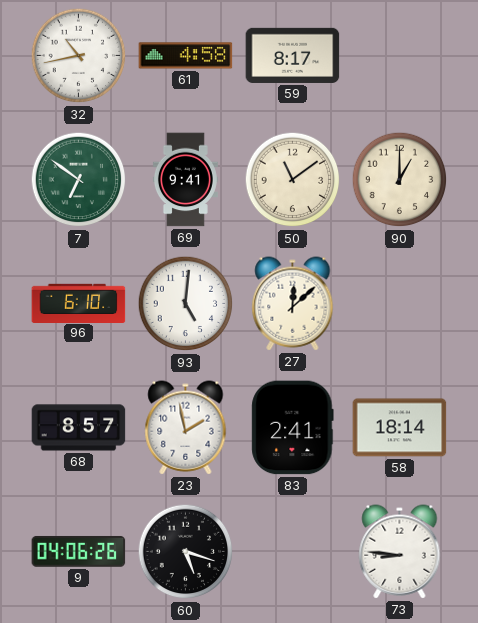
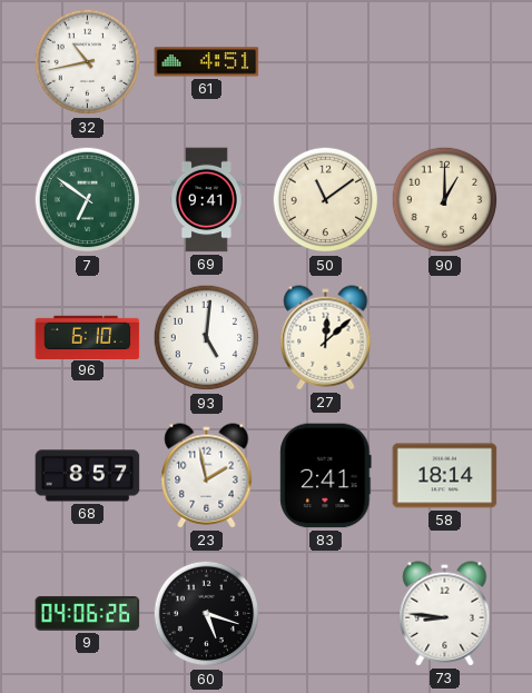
61: 4:58 -> 4:51
59: 8:17 -> none
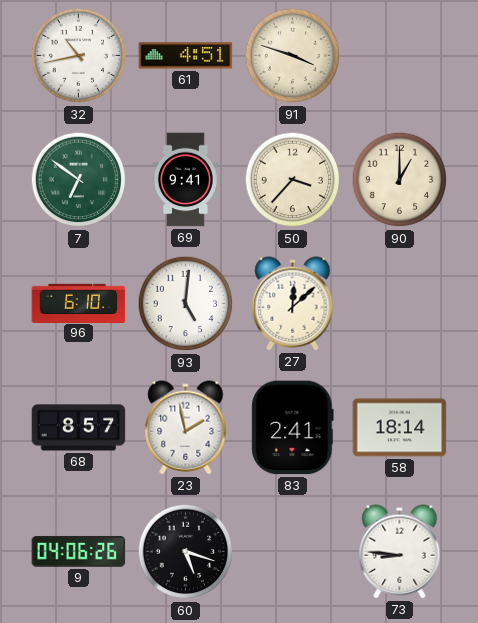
91: none -> 3:48
50: 11:09 -> 3:37
